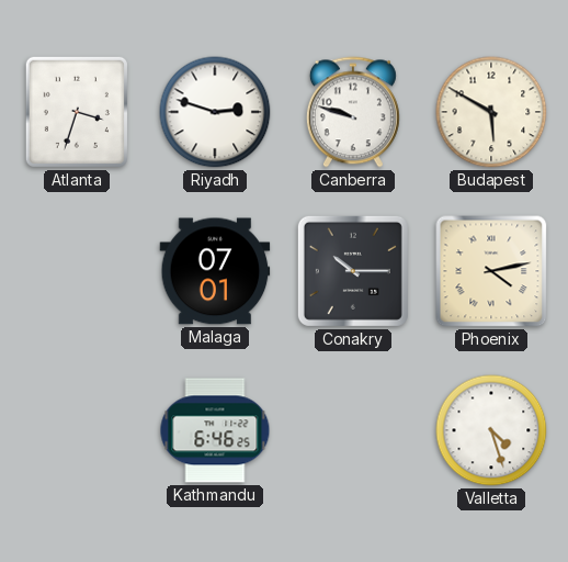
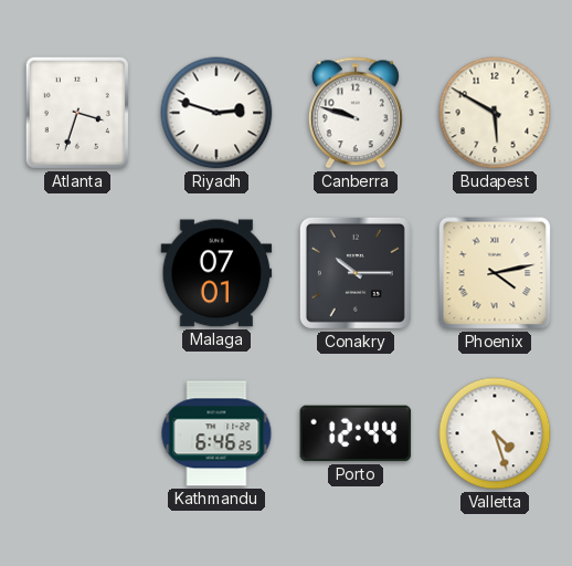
Porto: none -> 12:44
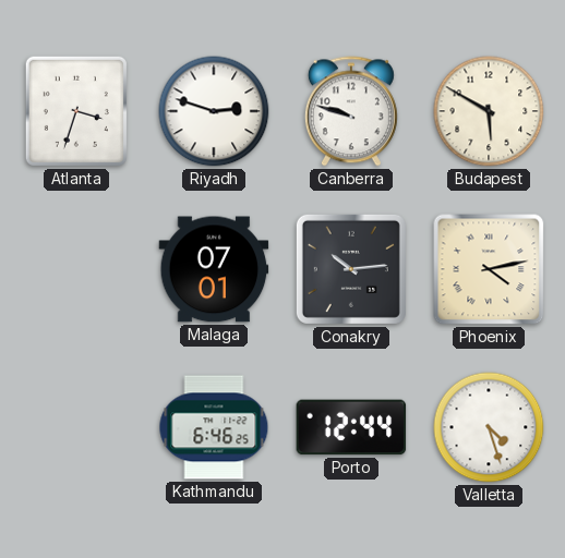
Conakry: 10:15 -> 10:14
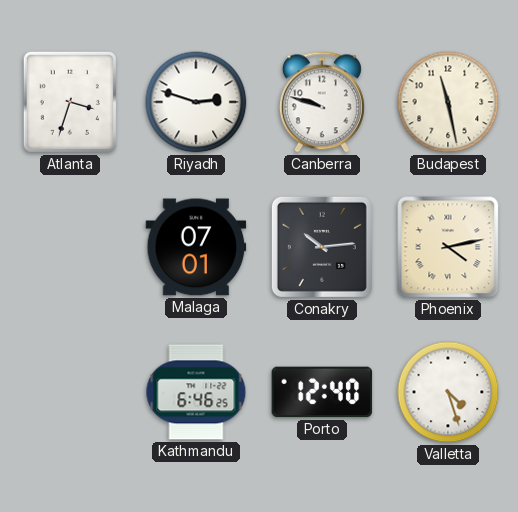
Budapest: 5:50 -> 11:28
Porto: 12:44 -> 12:40
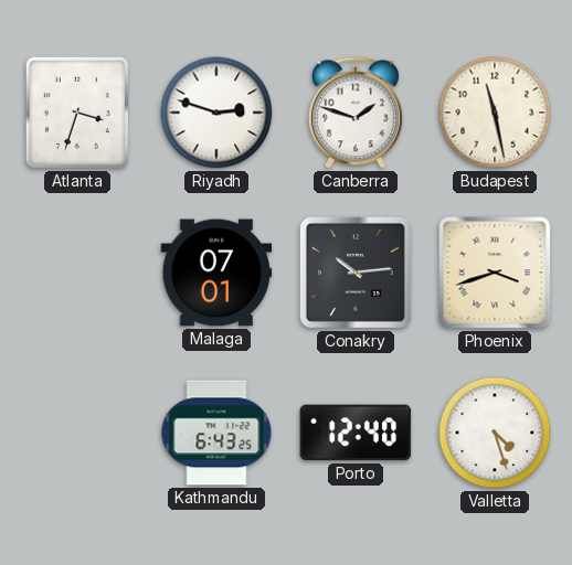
Canberra: 9:48 -> 1:48
Phoenix: 4:13 -> 3:42
Kathmandu: 6:46 -> 6:43
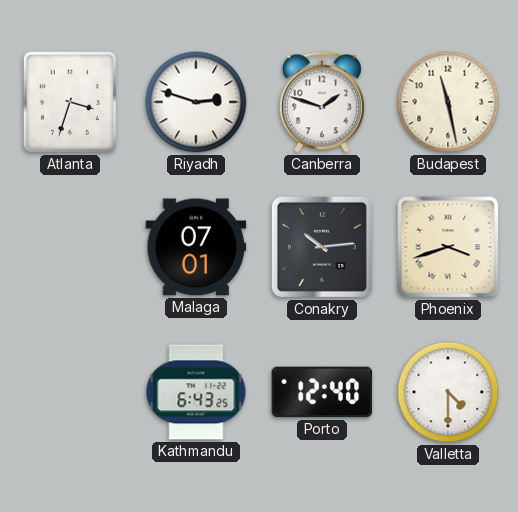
Valletta: 4:27 -> 4:30
